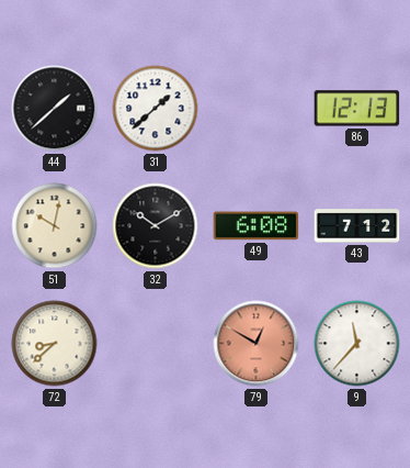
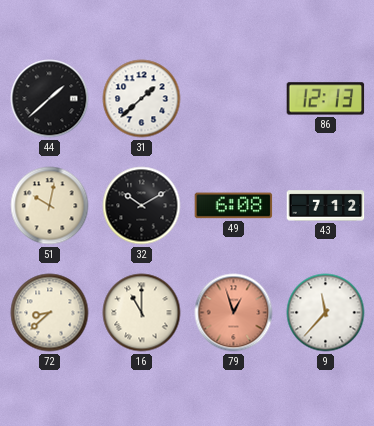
16: none -> 11:00
79: 12:50 -> 12:57
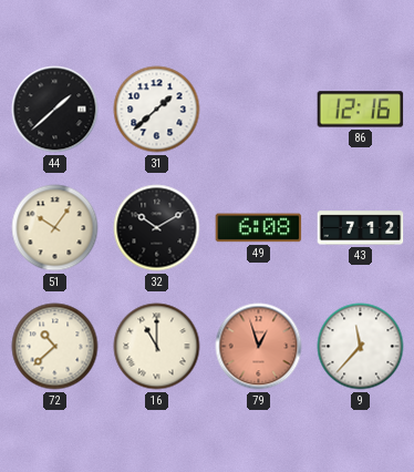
86: 12:13 -> 12:16
51: 10:02 -> 10:06
72: 8:38 -> 10:38
